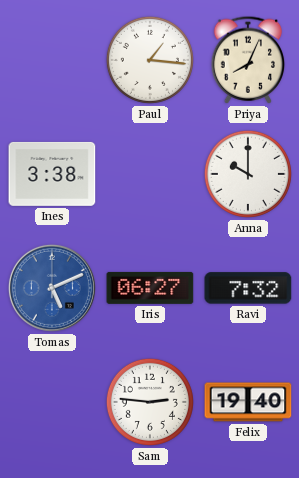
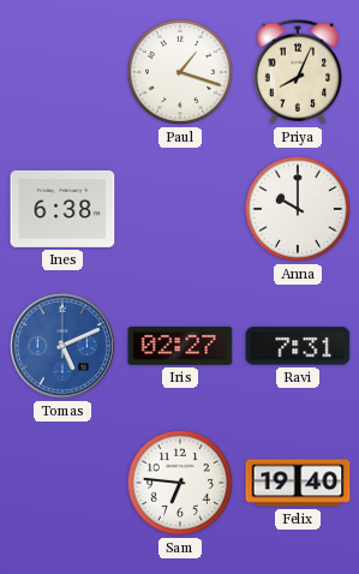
Paul: 1:16 -> 1:18
Ines: 3:38 -> 6:38
Iris: 06:27 -> 02:27
Ravi: 7:32 -> 7:31
Sam: 2:46 -> 6:46
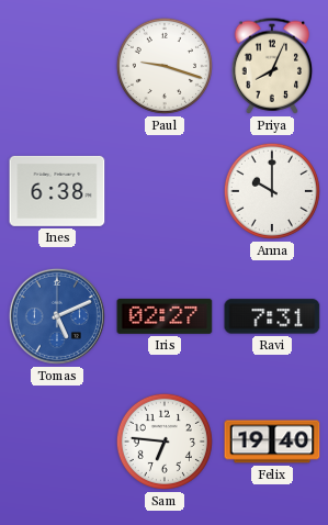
Paul: 1:18 -> 9:18
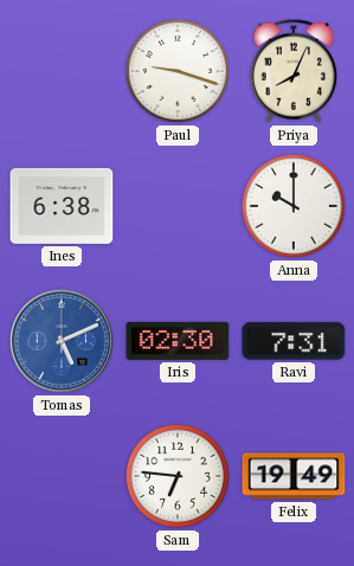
Iris: 02:27 -> 02:30
Felix: 19:40 -> 19:49
